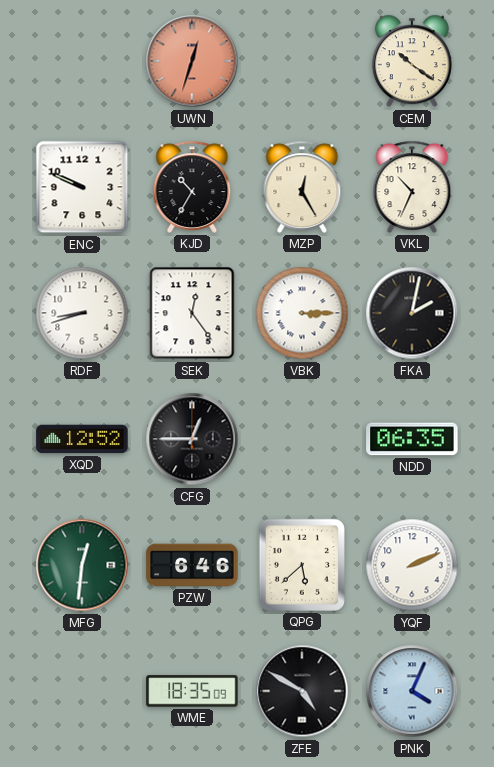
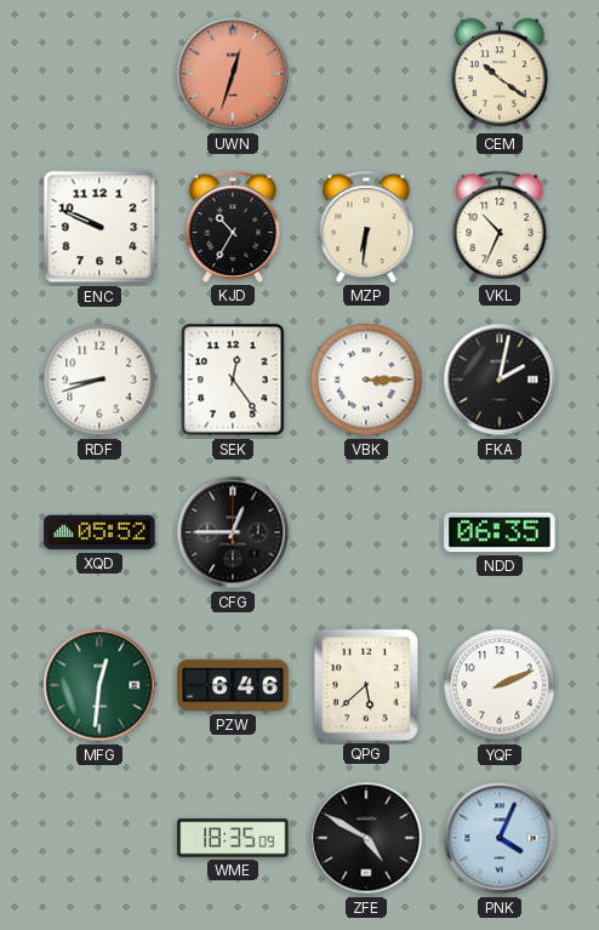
MZP: 12:25 -> 6:31
XQD: 12:52 -> 05:52
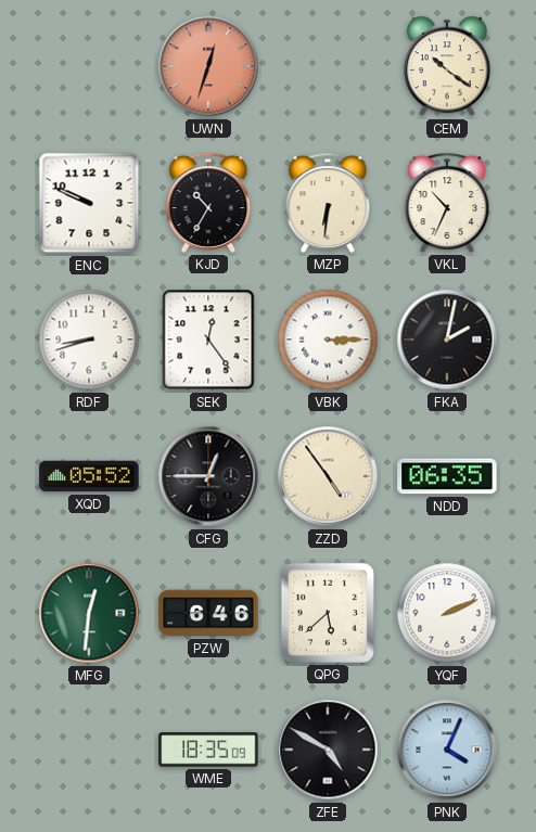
ZZD: none -> 4:54
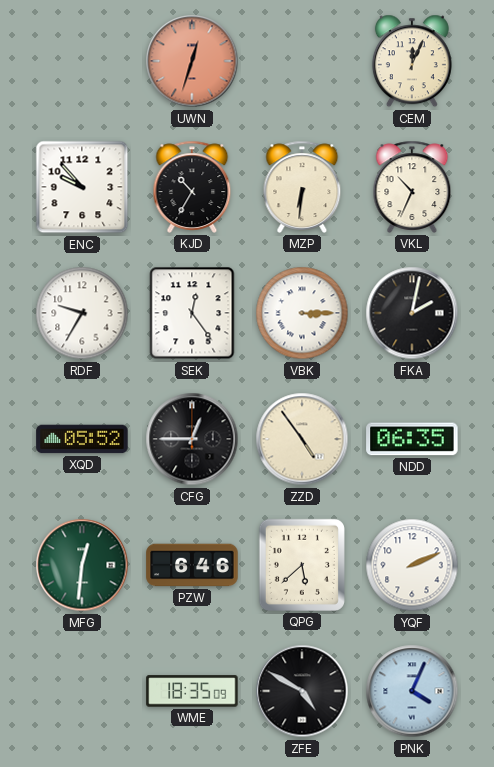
CEM: 10:21 -> 12:04
ENC: 9:49 -> 9:53
RDF: 8:42 -> 9:35
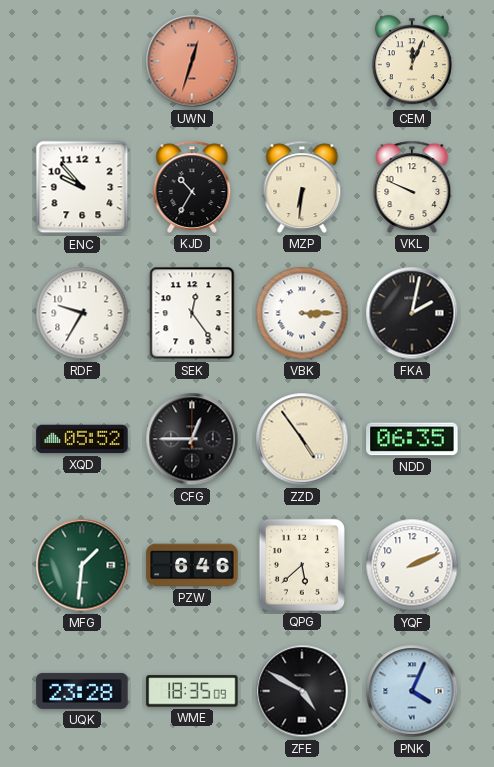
VKL: 10:34 -> 9:49
MFG: 12:31 -> 1:31
UQK: none -> 23:28
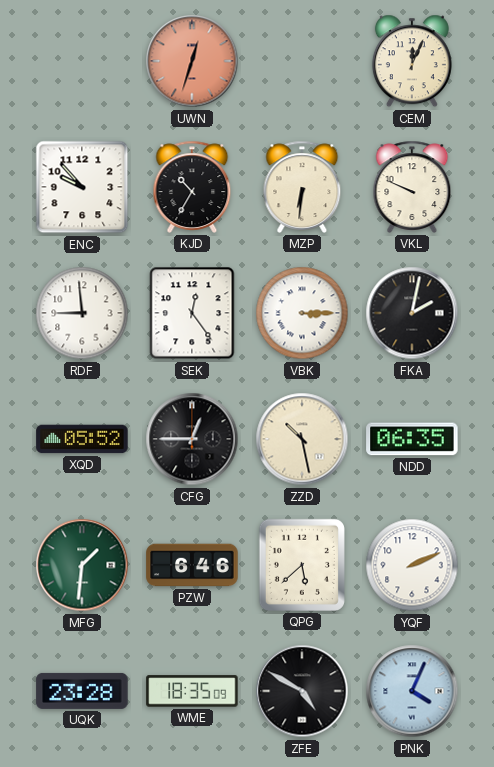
RDF: 9:35 -> 8:59
ZZD: 4:54 -> 10:28
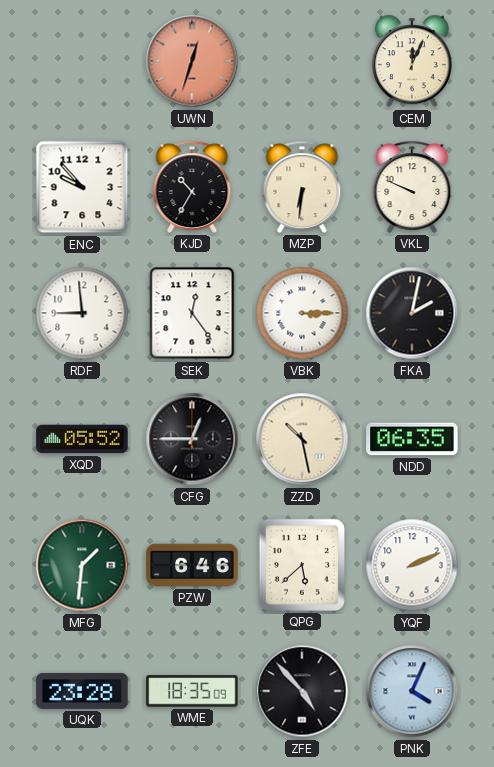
ZFE: 4:50 -> 4:53
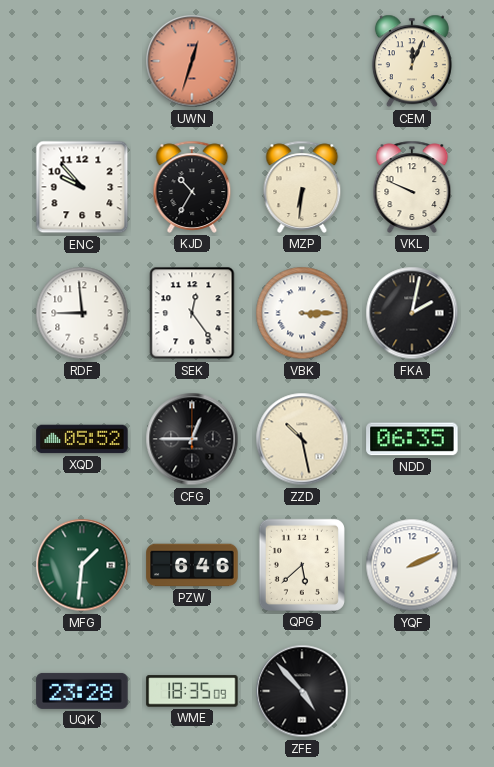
PNK: 4:04 -> none
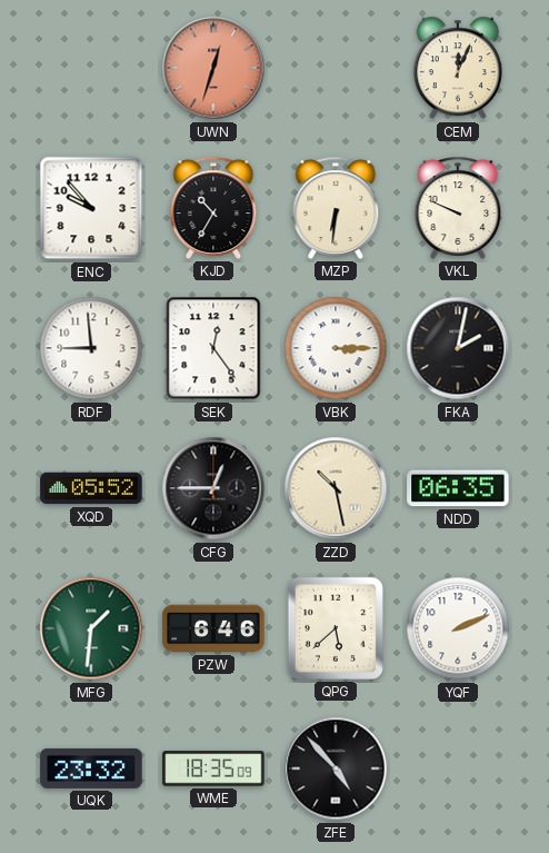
UQK: 23:28 -> 23:32
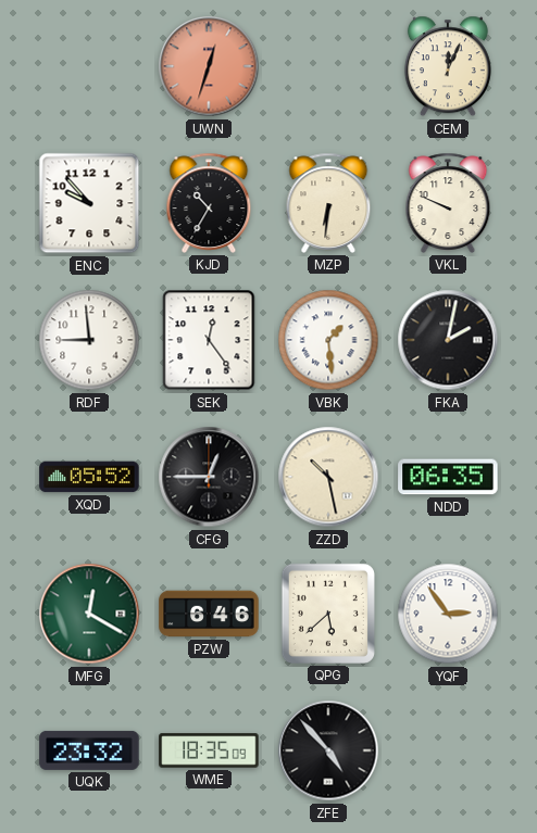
VBK: 3:15 -> 1:29
MFG: 1:31 -> 12:20
YQF: 2:11 -> 2:54
